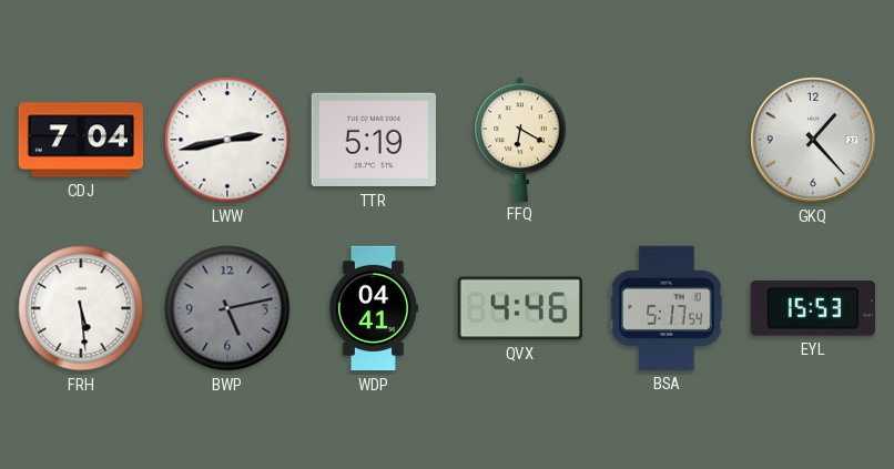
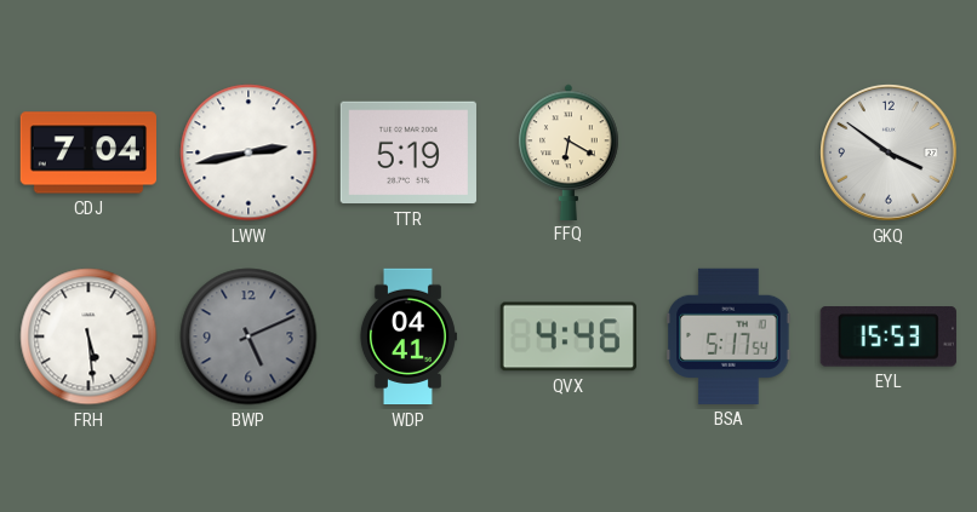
GKQ: 1:23 -> 3:51
BWP: 5:13 -> 5:11
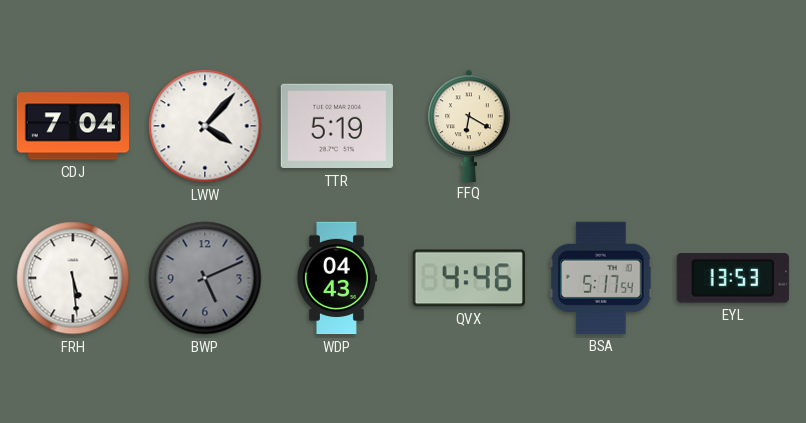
LWW: 2:43 -> 4:07
GKQ: 3:51 -> none
WDP: 04:41 -> 04:43
EYL: 15:53 -> 13:53
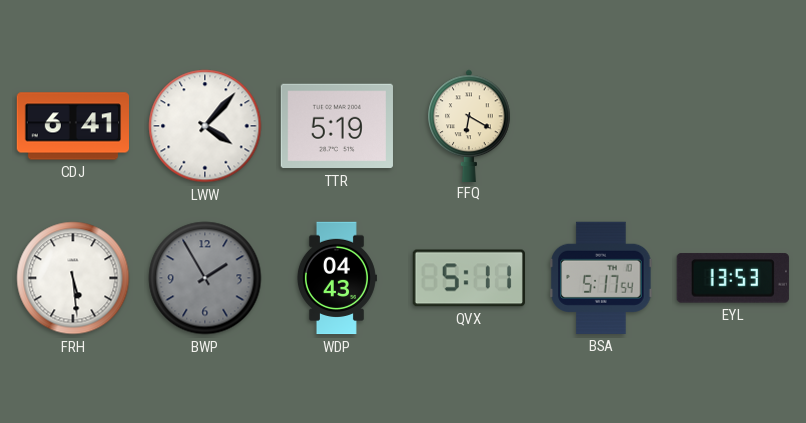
CDJ: 7:04 -> 6:41
BWP: 5:11 -> 1:55
QVX: 4:46 -> 5:11
